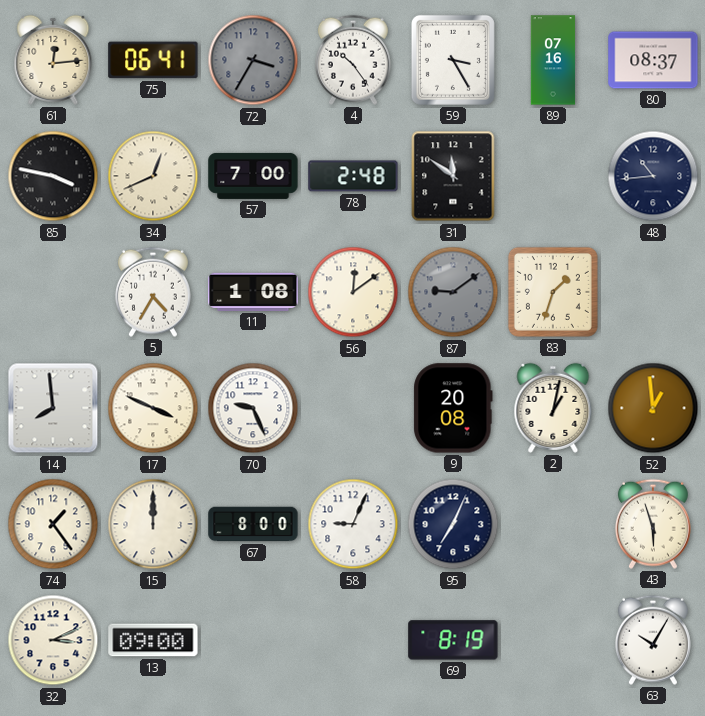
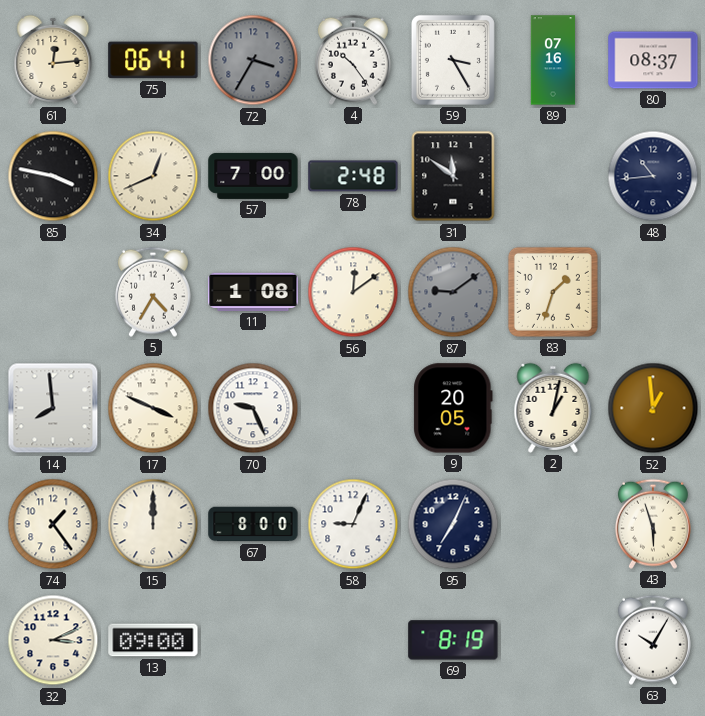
9: 20:08 -> 20:05
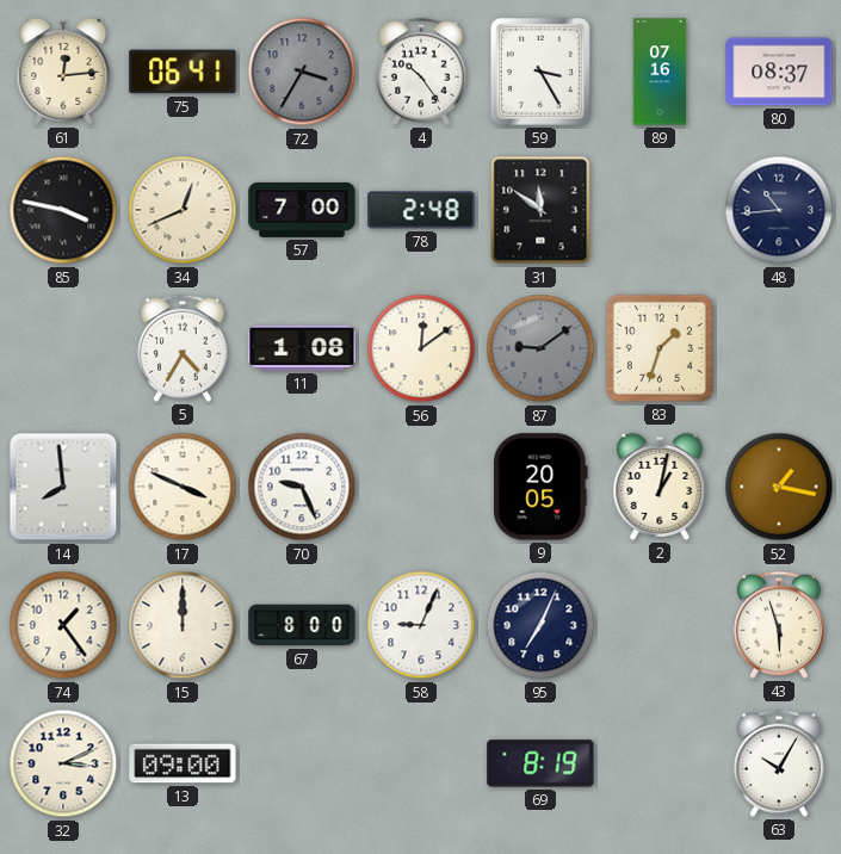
52: 12:59 -> 1:17
